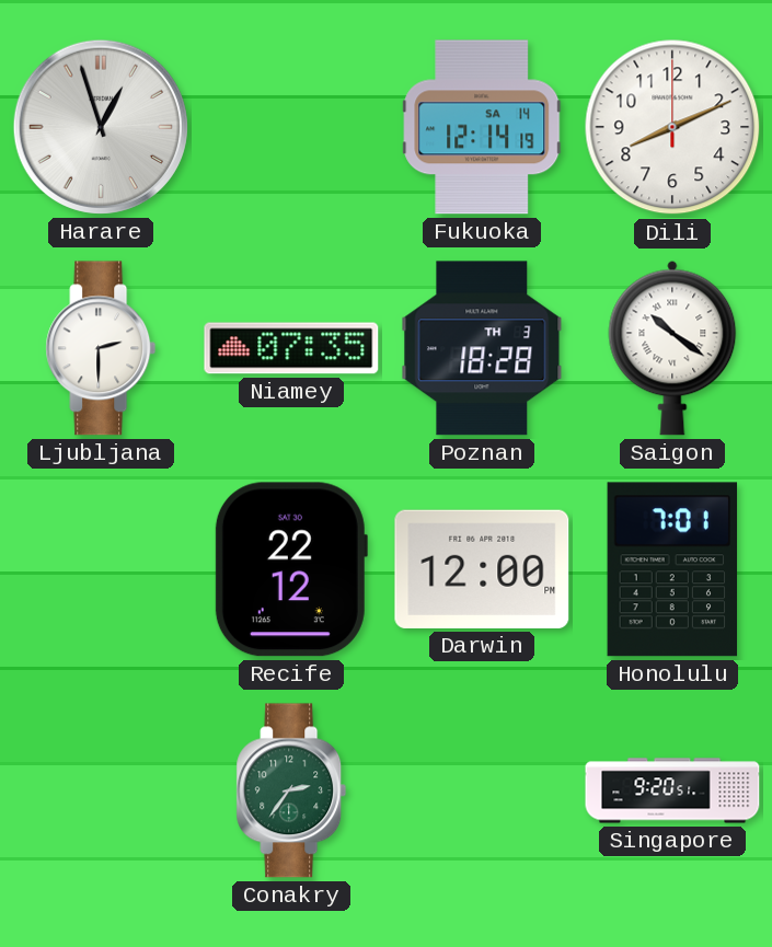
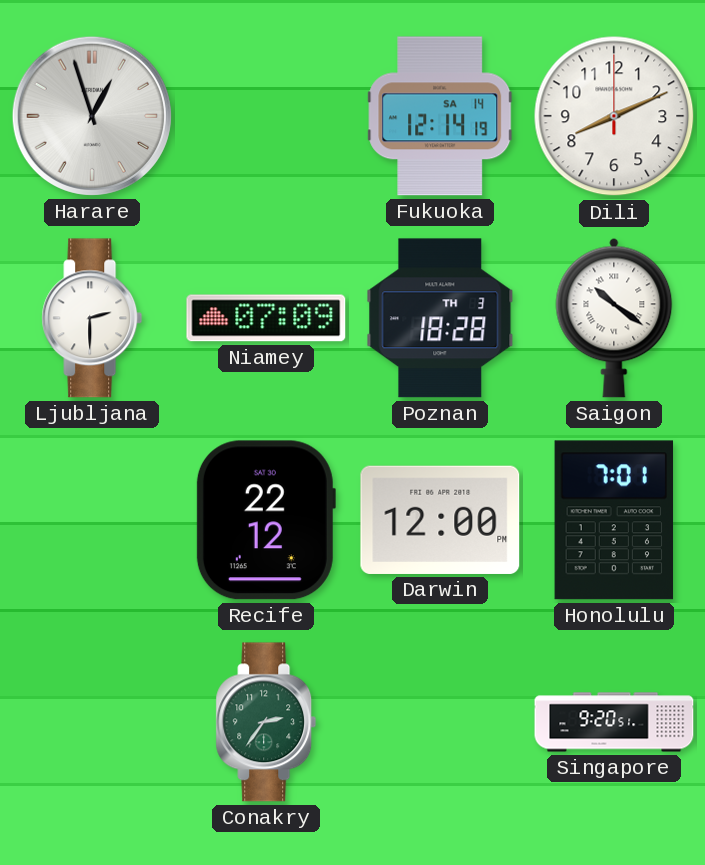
Niamey: 07:35 -> 07:09
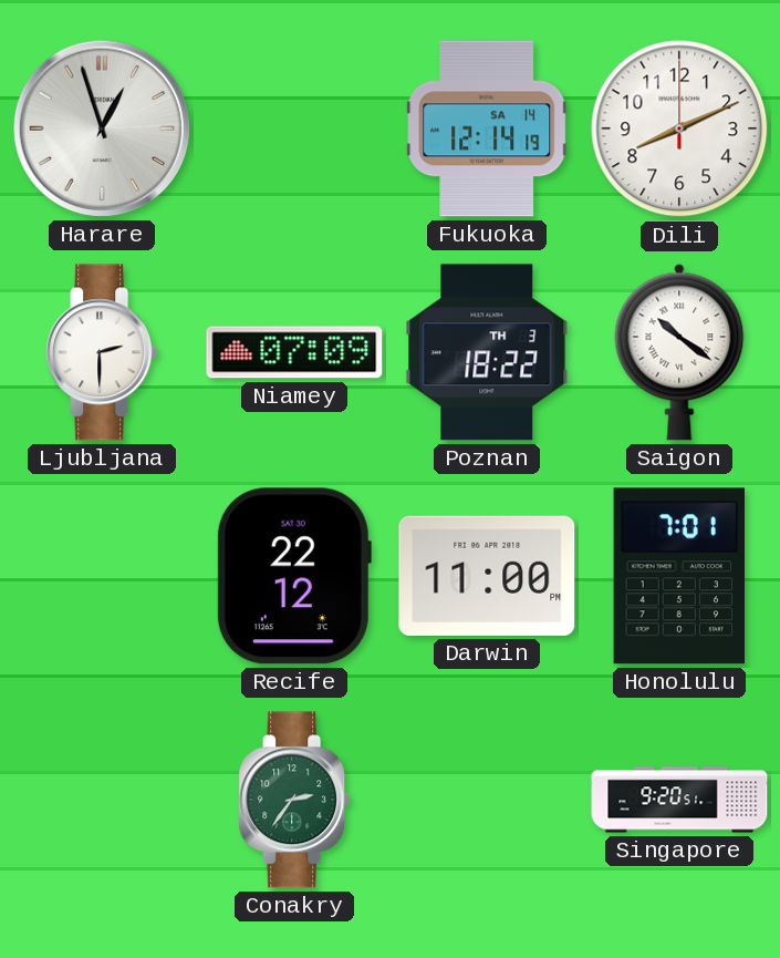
Poznan: 18:28 -> 18:22
Darwin: 12:00 -> 11:00
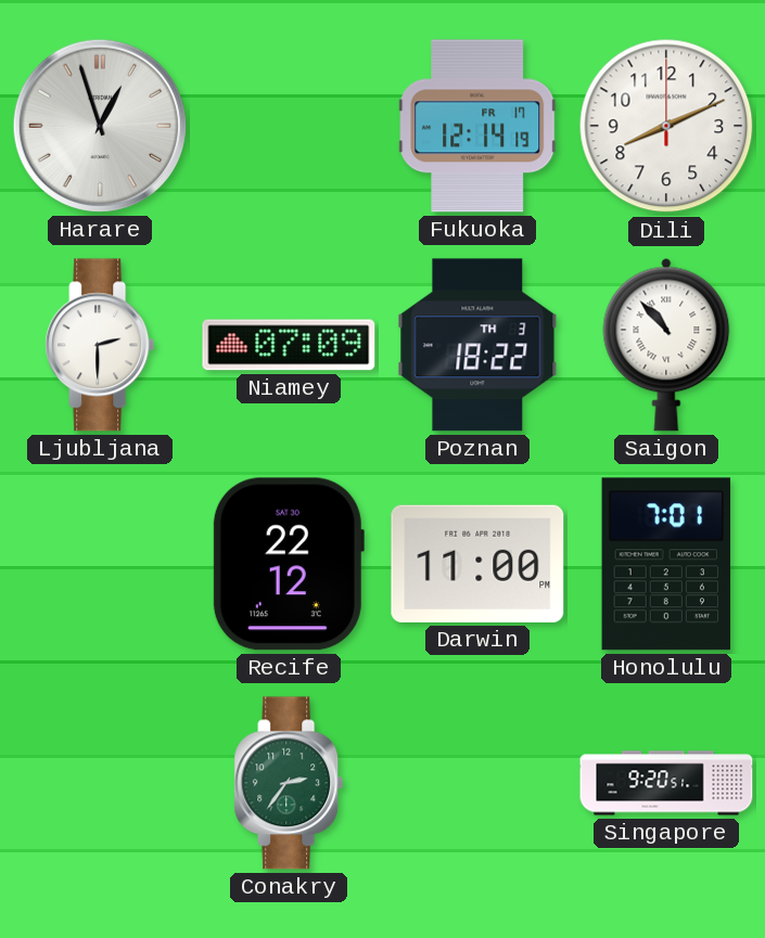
Fukuoka date: SA 14 -> FR 17
Saigon: 10:21 -> 10:53
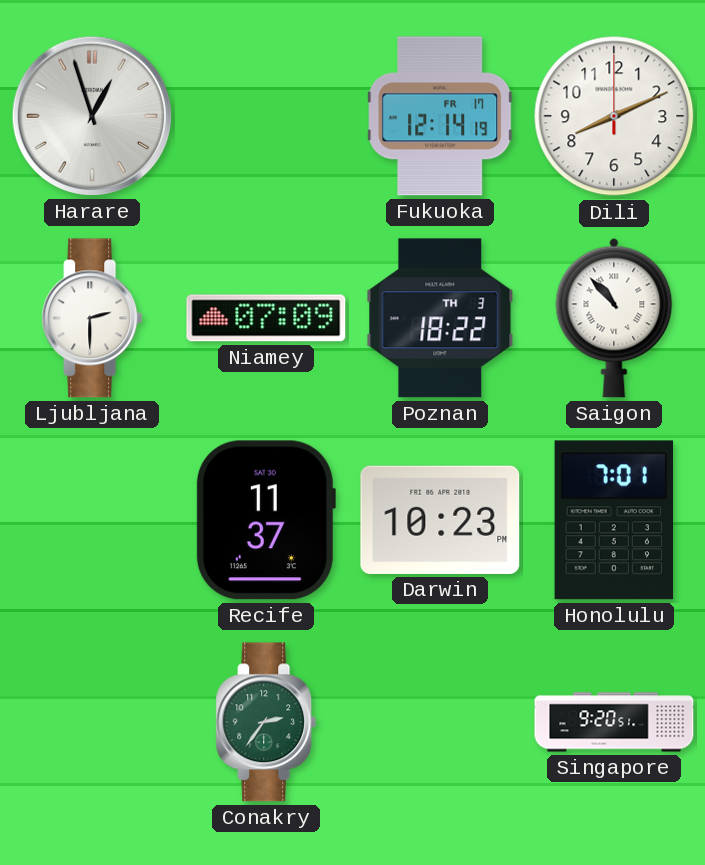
Recife: 22:12 -> 11:37
Darwin: 11:00 -> 10:23
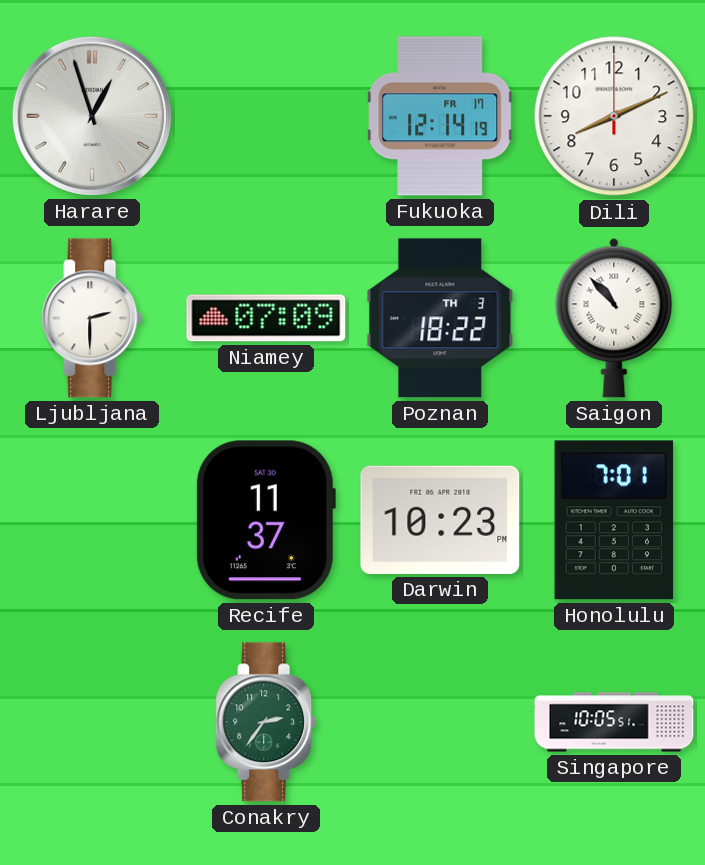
Singapore: 9:20 -> 10:05
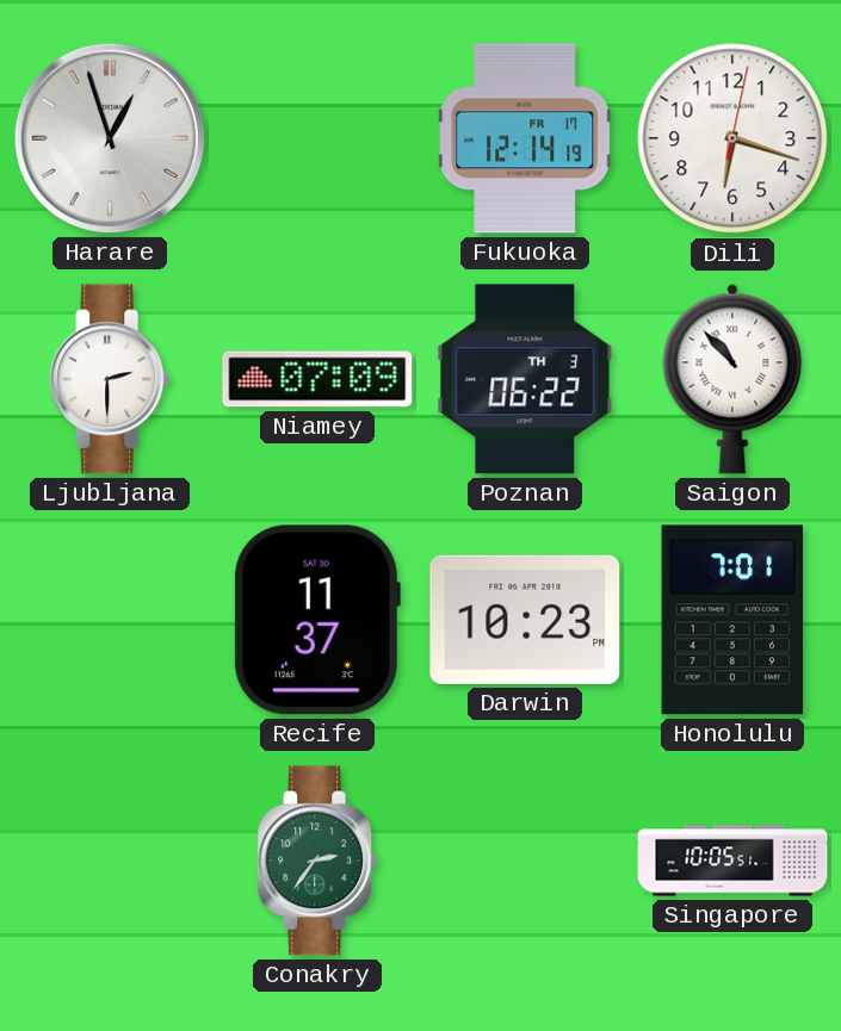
Dili: 8:11 -> 6:18
Poznan: 18:22 -> 06:22
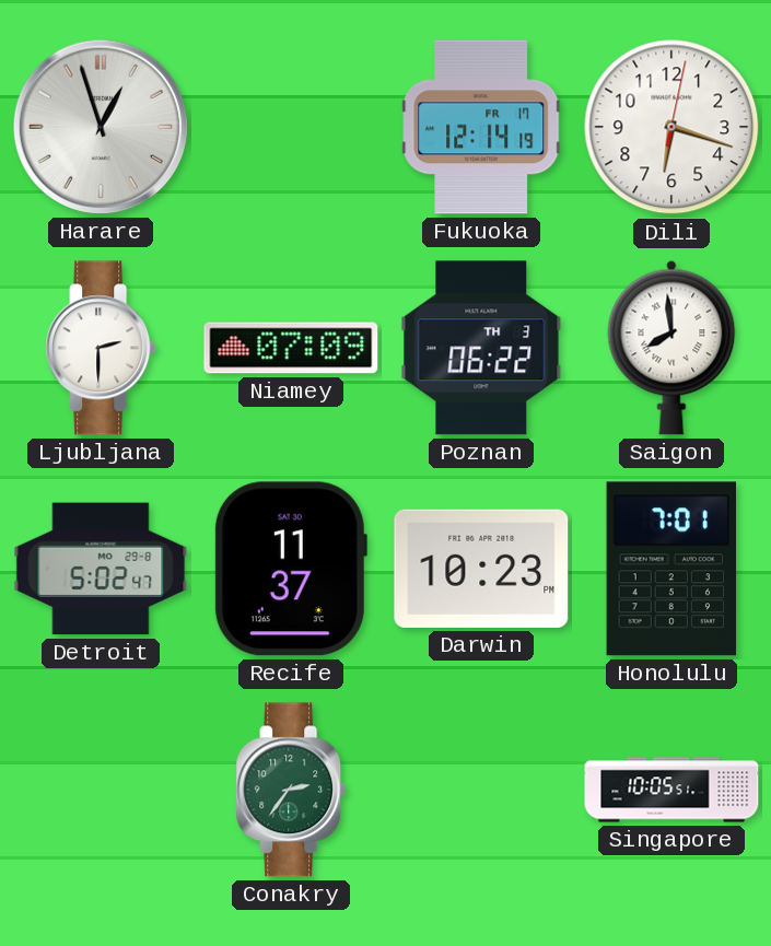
Saigon: 10:53 -> 7:59
Detroit: none -> 5:02
